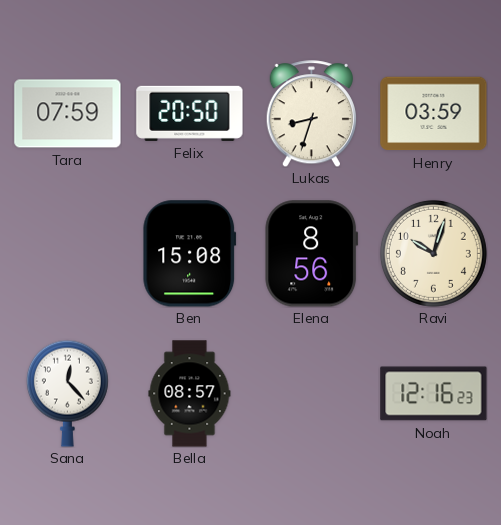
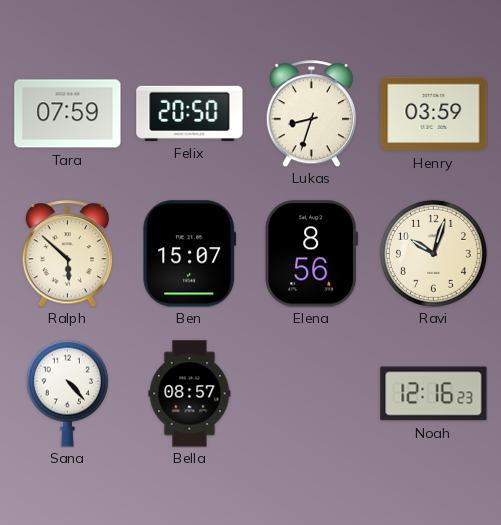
Ralph: none -> 5:52
Ben: 15:08 -> 15:07
Sana: 12:23 -> 4:23
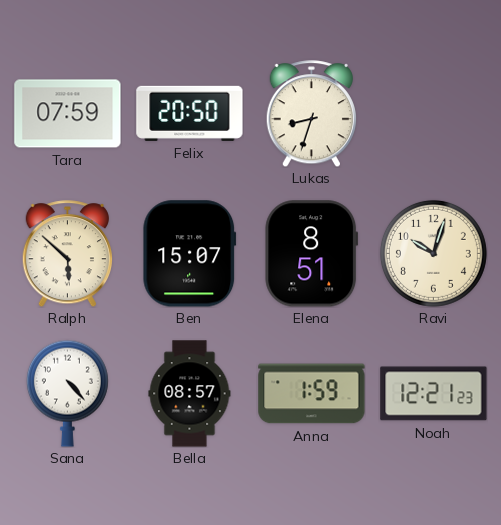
Henry: 03:59 -> none
Elena: 8:56 -> 8:51
Anna: none -> 1:59
Noah: 12:16 -> 12:21
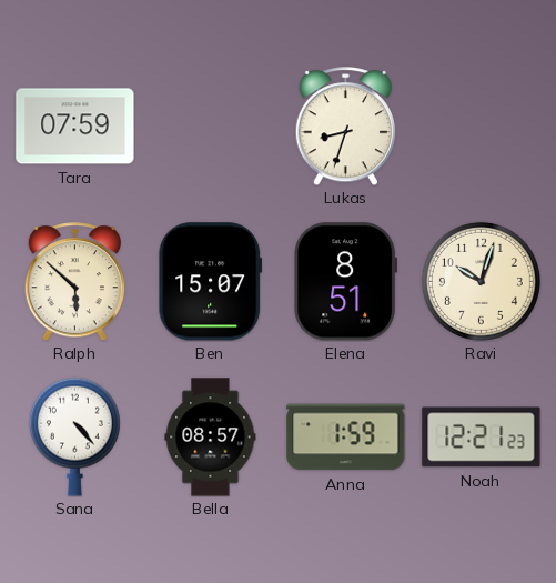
Felix: 20:50 -> none
